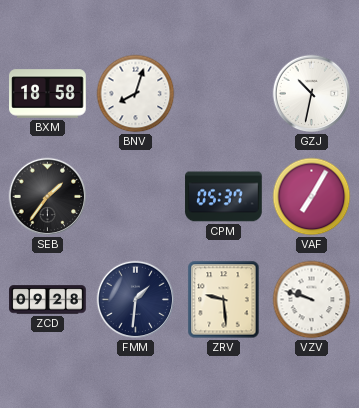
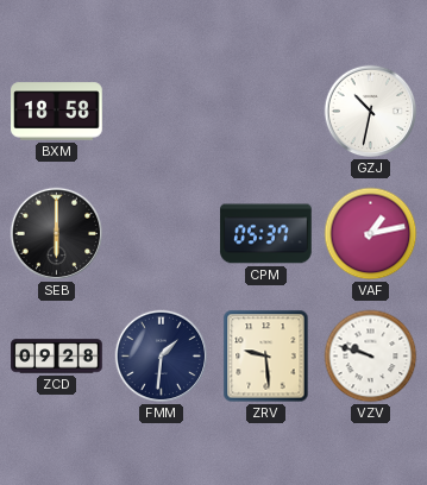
BNV: 8:03 -> none
SEB: 1:36 -> 6:00
VAF: 7:05 -> 1:13
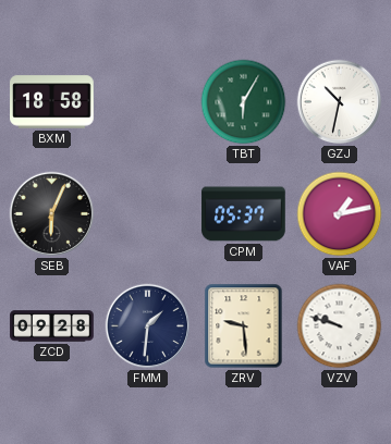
TBT: none -> 6:05
SEB: 6:00 -> 6:04
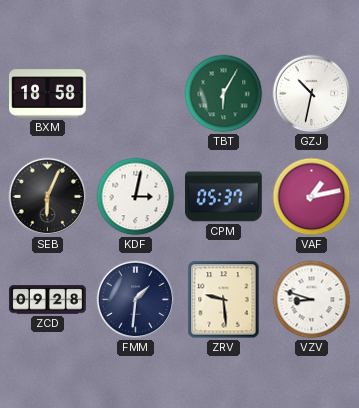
KDF: none -> 3:02
VZV: 9:48 -> 8:48
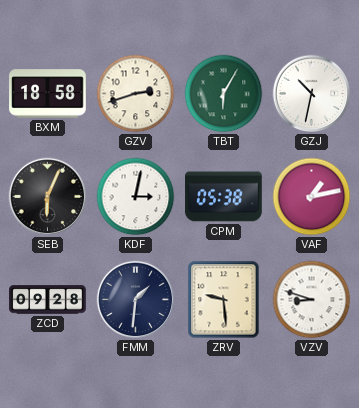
GZV: none -> 2:42
CPM: 05:37 -> 05:38
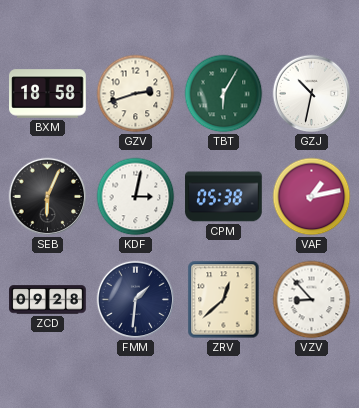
ZRV: 9:29 -> 12:38
VZV: 8:48 -> 8:53
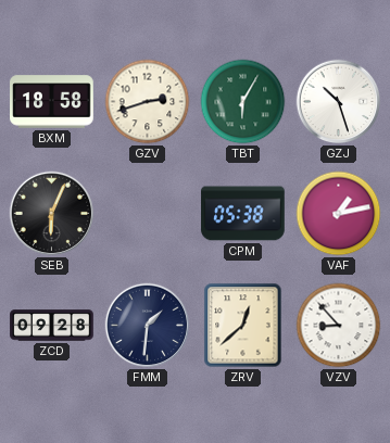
GZJ: 10:32 -> 10:27
KDF: 3:02 -> none
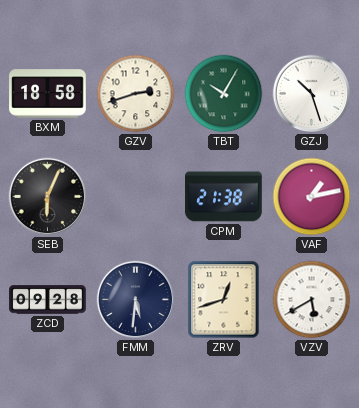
TBT: 6:05 -> 10:05
CPM: 05:38 -> 21:38
FMM: 1:31 -> 5:31
ZRV: 12:38 -> 12:42
VZV: 8:53 -> 5:40
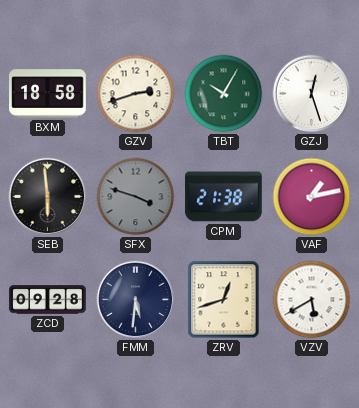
GZJ: 10:27 -> 12:27
SEB: 6:04 -> 5:59
SFX: none -> 3:48
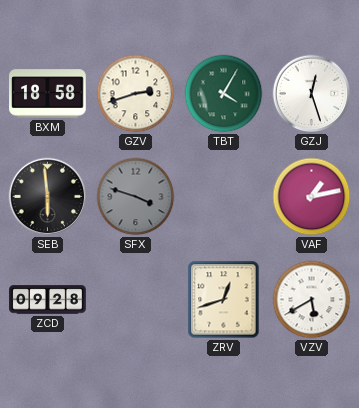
TBT: 10:05 -> 4:05
CPM: 21:38 -> none
FMM: 5:31 -> none
